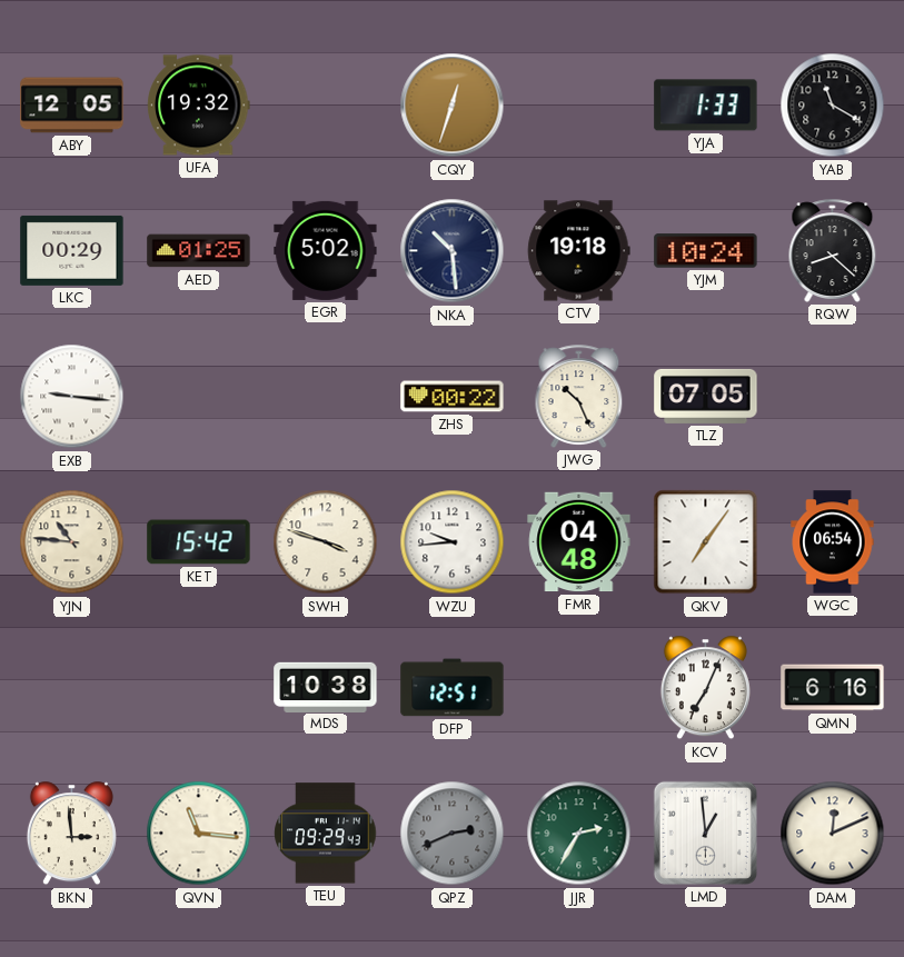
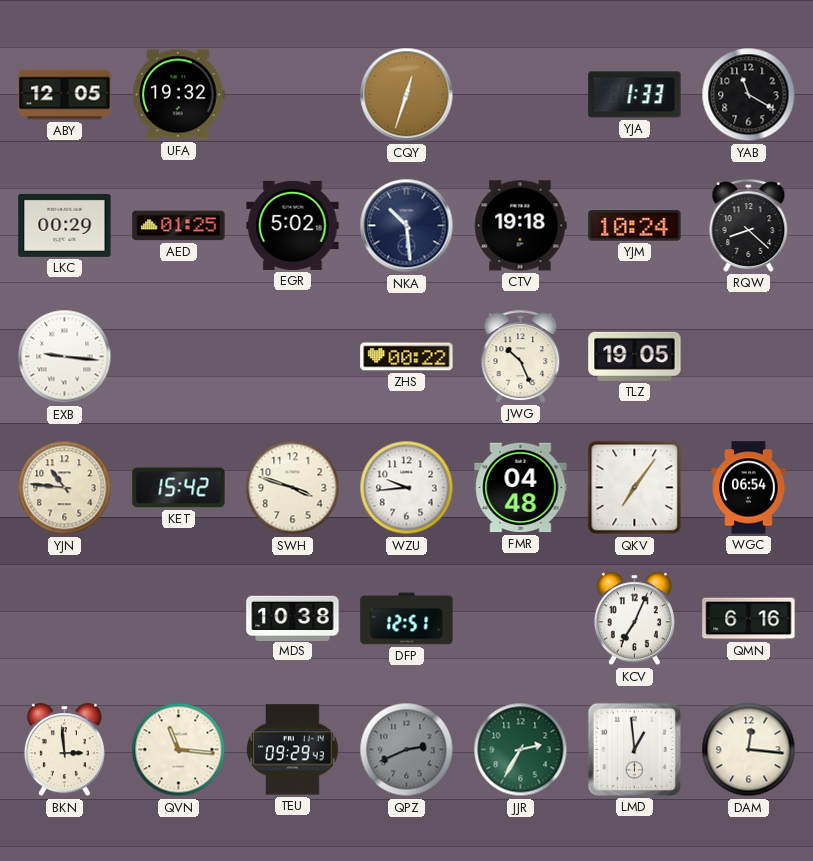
TLZ: 07:05 -> 19:05
DAM: 12:11 -> 12:16
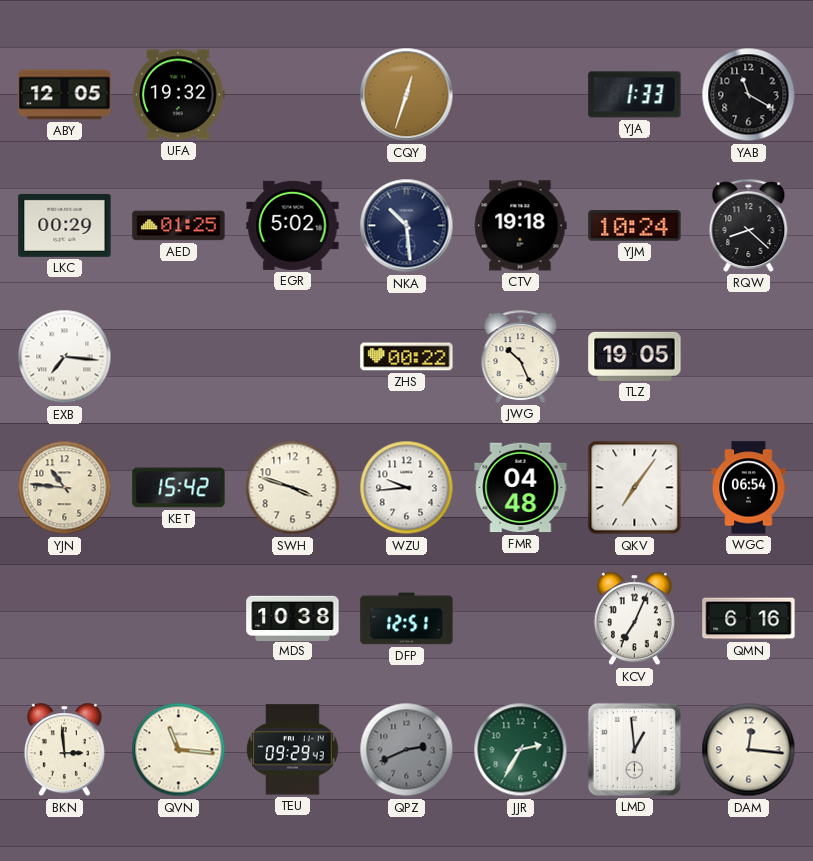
EXB: 9:16 -> 7:16
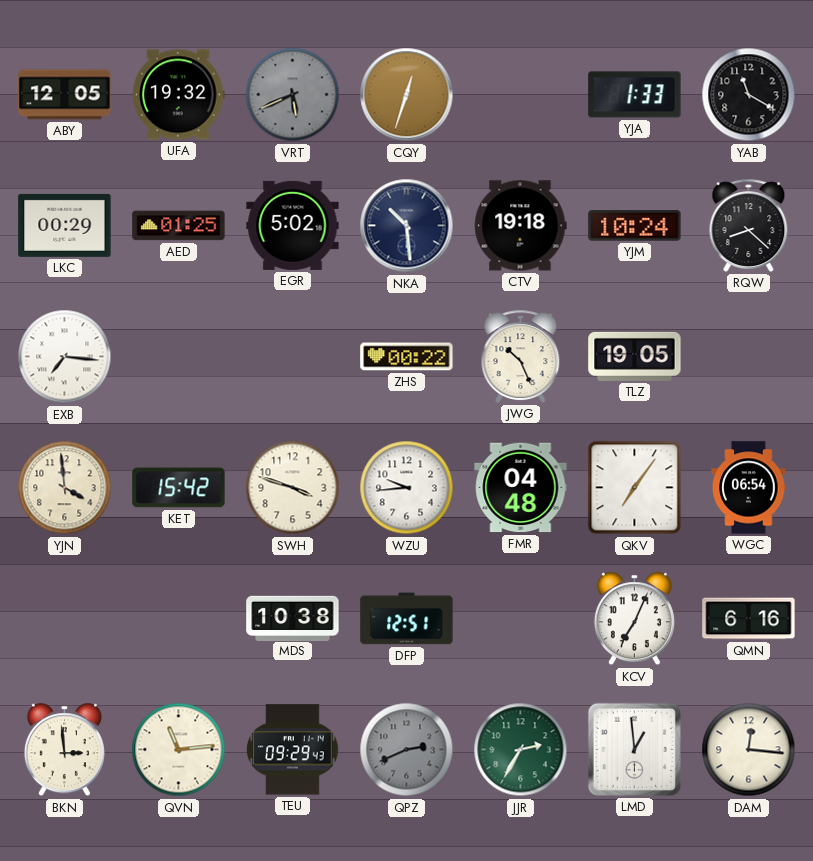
VRT: none -> 5:41
YJN: 10:46 -> 3:59
QVN: 11:16 -> 11:14
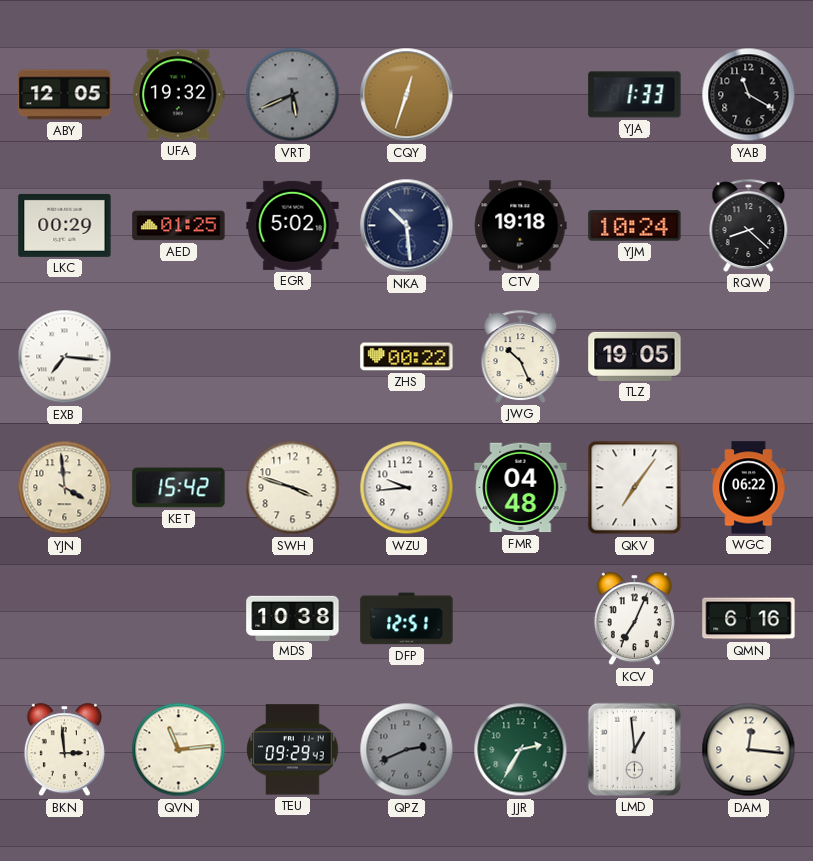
WGC: 06:54 -> 06:22
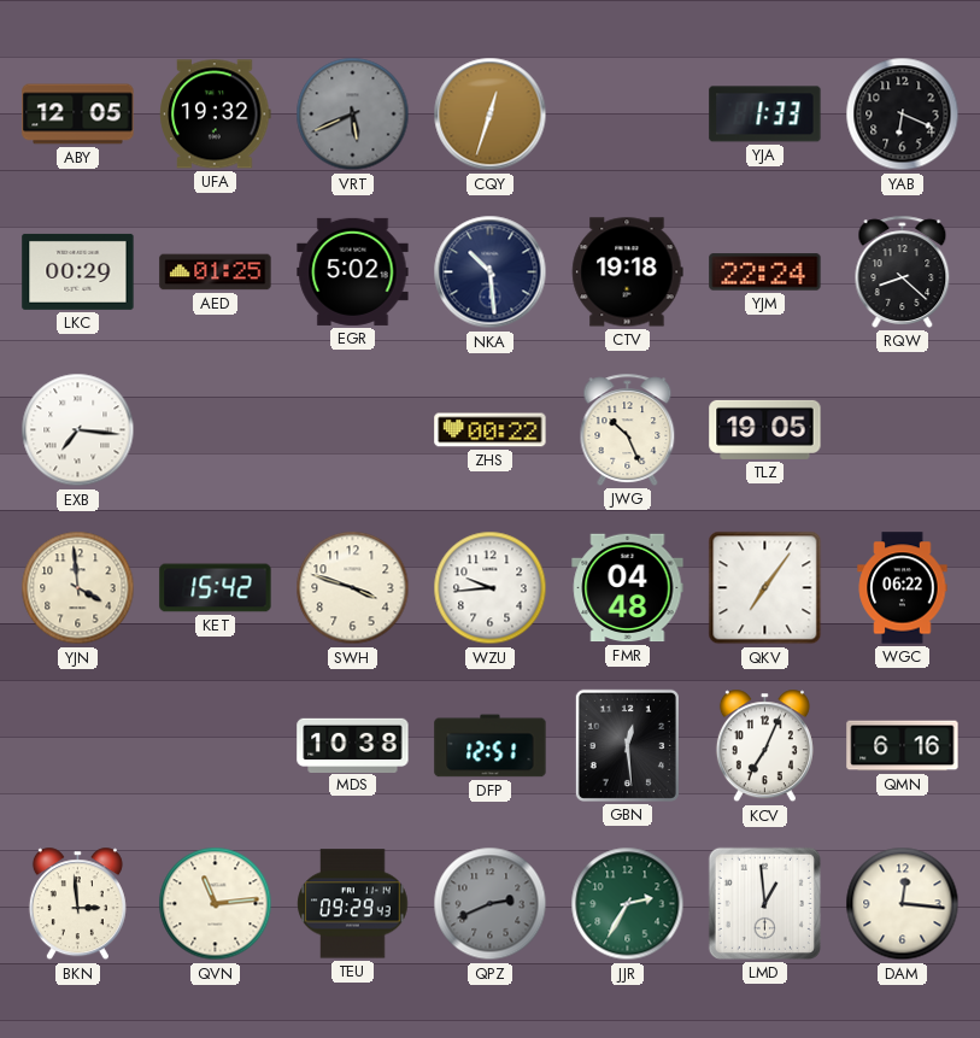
YAB: 11:20 -> 6:19
YJM: 10:24 -> 22:24
GBN: none -> 12:29
